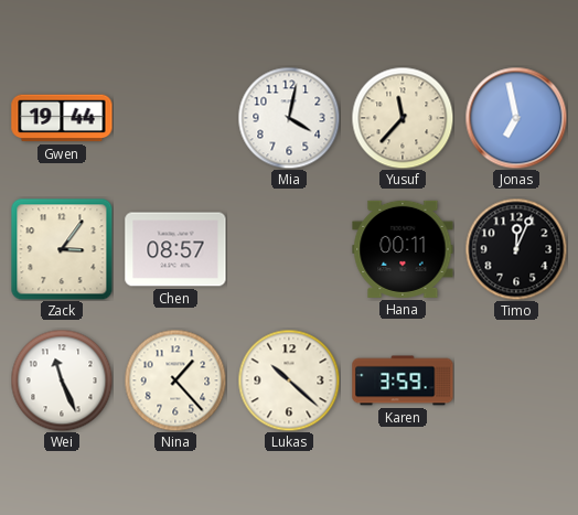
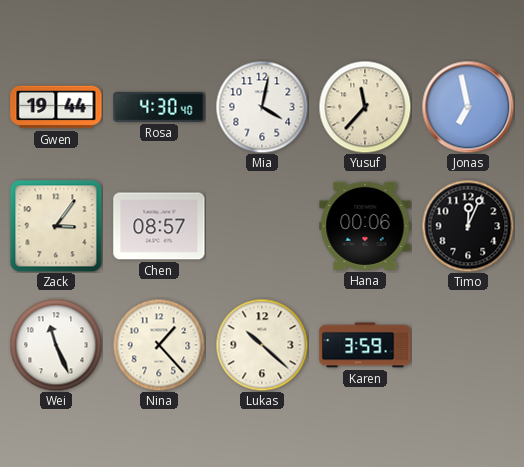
Rosa: none -> 4:30
Hana: 00:11 -> 00:06
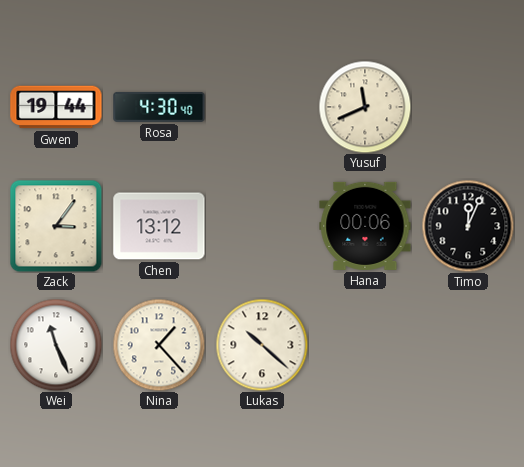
Mia: 4:02 -> none
Yusuf: 11:37 -> 11:41
Jonas: 6:58 -> none
Chen: 08:57 -> 13:12
Karen: 3:59 -> none
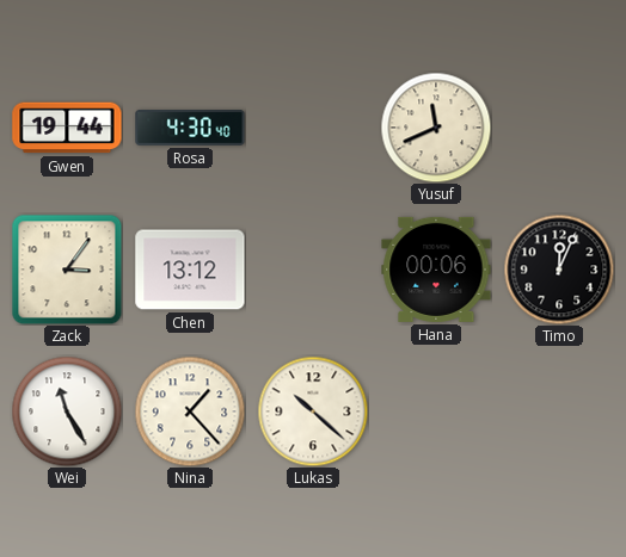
Wei: 11:26 -> 11:25
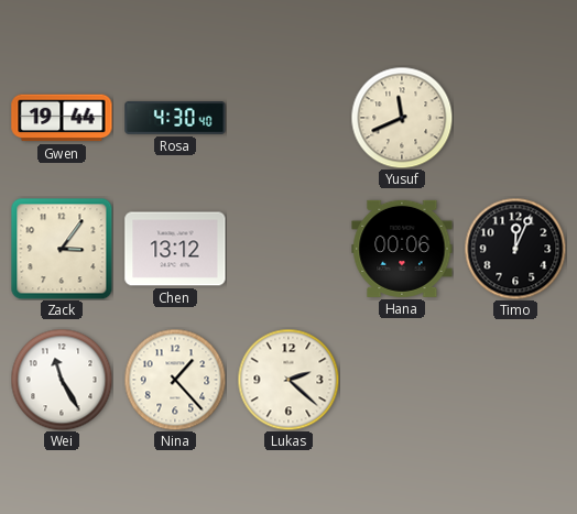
Lukas: 10:22 -> 2:22
